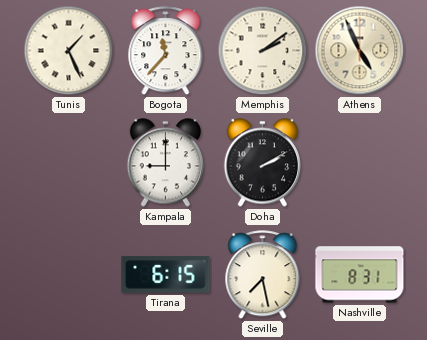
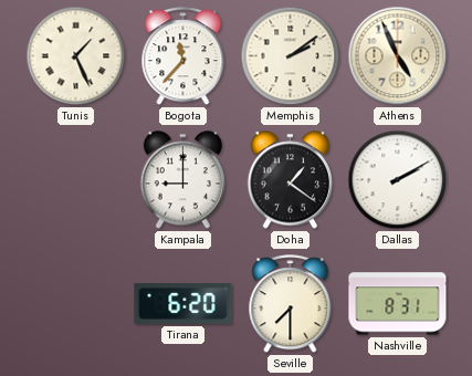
Doha: 2:10 -> 1:21
Dallas: none -> 2:10
Tirana: 6:15 -> 6:20
Seville: 7:28 -> 7:30
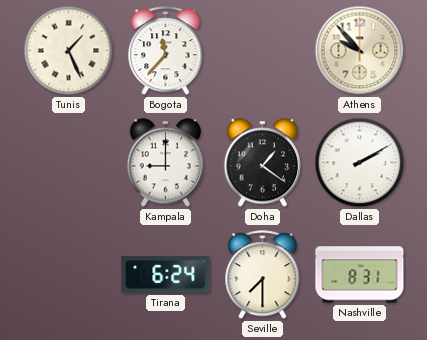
Memphis: 2:09 -> none
Athens: 4:56 -> 9:53
Tirana: 6:20 -> 6:24
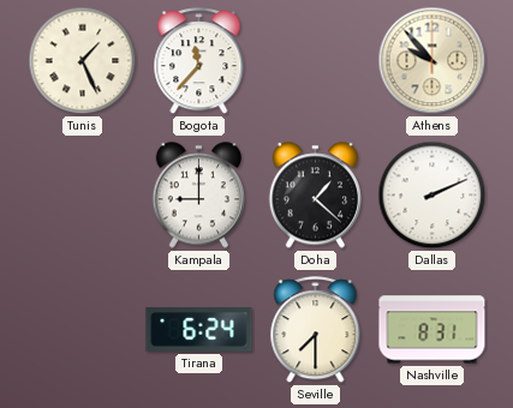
Doha: 1:21 -> 1:22
Dallas: 2:10 -> 2:11
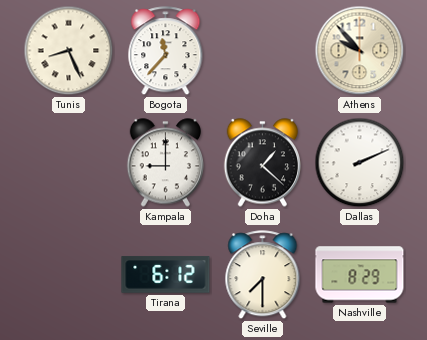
Tunis: 1:26 -> 8:26
Tirana: 6:24 -> 6:12
Nashville: 8:31 -> 8:29
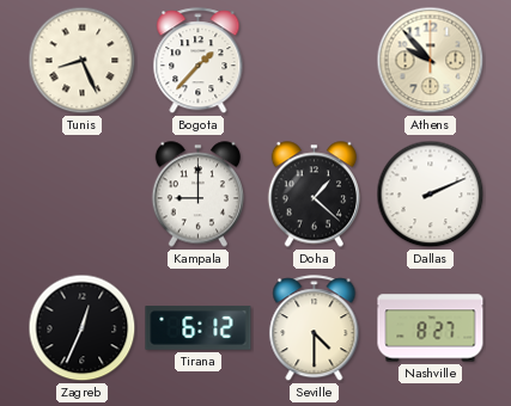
Bogota: 11:37 -> 1:37
Zagreb: none -> 12:34
Seville: 7:30 -> 4:30
Nashville: 8:29 -> 8:27
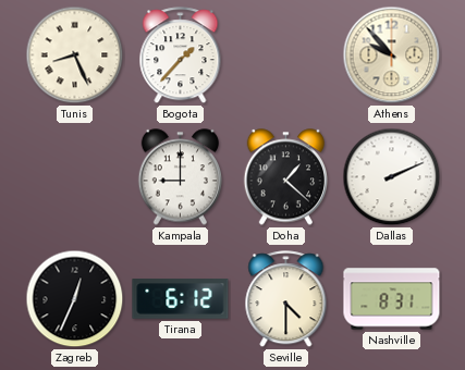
Nashville: 8:27 -> 8:31
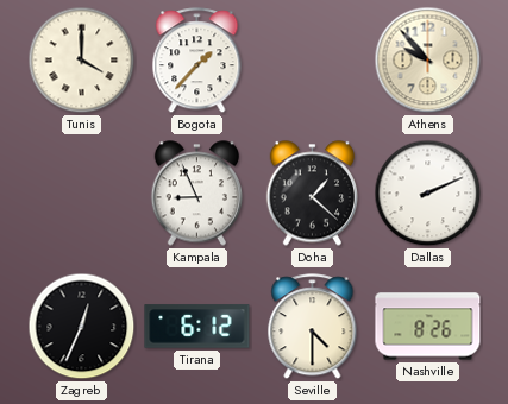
Tunis: 8:26 -> 4:00
Kampala: 9:00 -> 8:56
Nashville: 8:31 -> 8:26
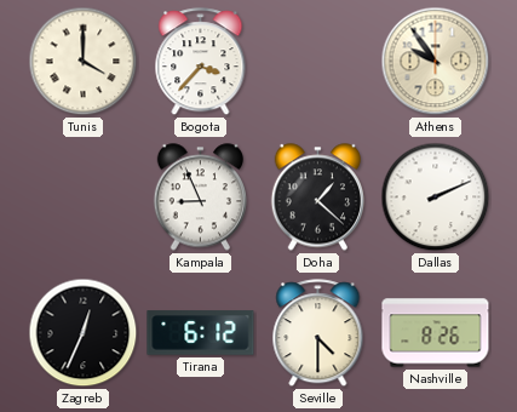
Bogota: 1:37 -> 3:37
Athens: 9:53 -> 9:54
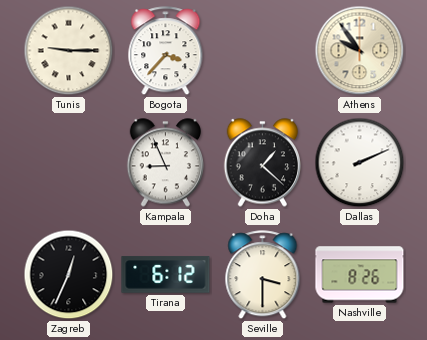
Tunis: 4:00 -> 9:15
Seville: 4:30 -> 3:30
